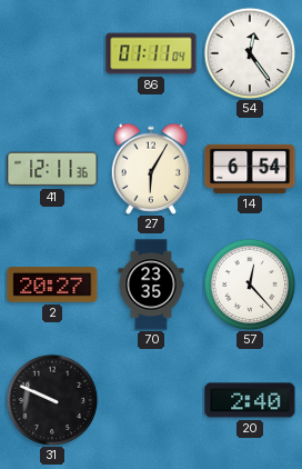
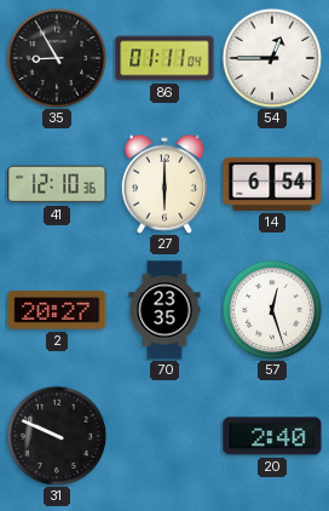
35: none -> 8:55
54: 12:24 -> 12:45
41: 12:11 -> 12:10
27: 6:05 -> 6:00
57: 12:23 -> 12:27
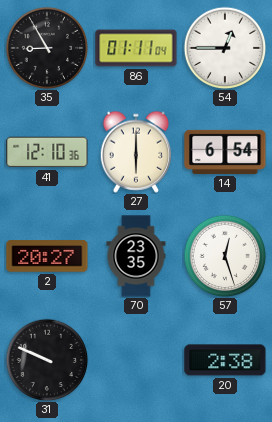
20: 2:40 -> 2:38
